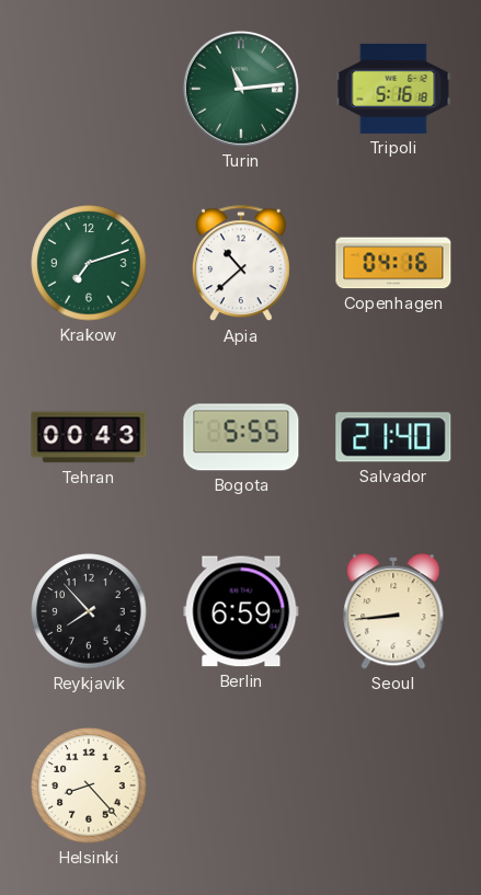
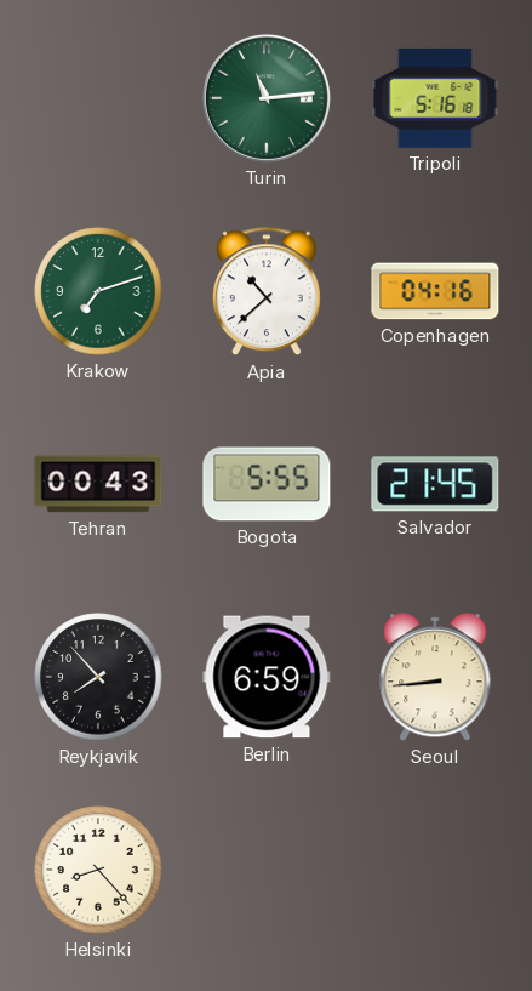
Salvador: 21:40 -> 21:45
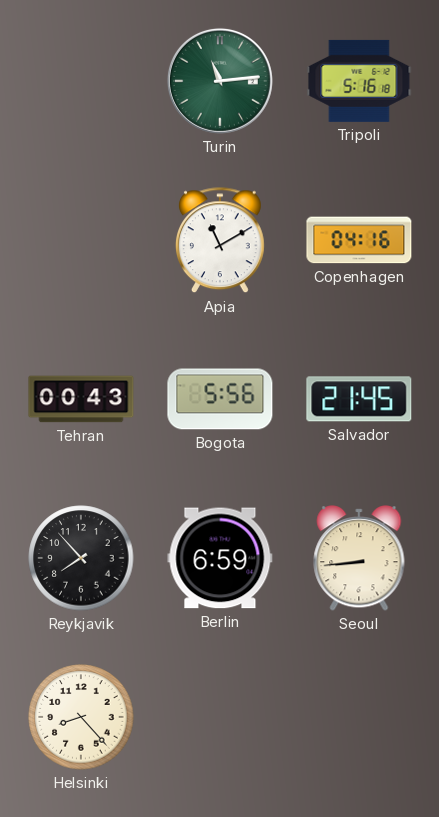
Krakow: 7:12 -> none
Apia: 10:38 -> 11:10
Bogota: 5:55 -> 5:56
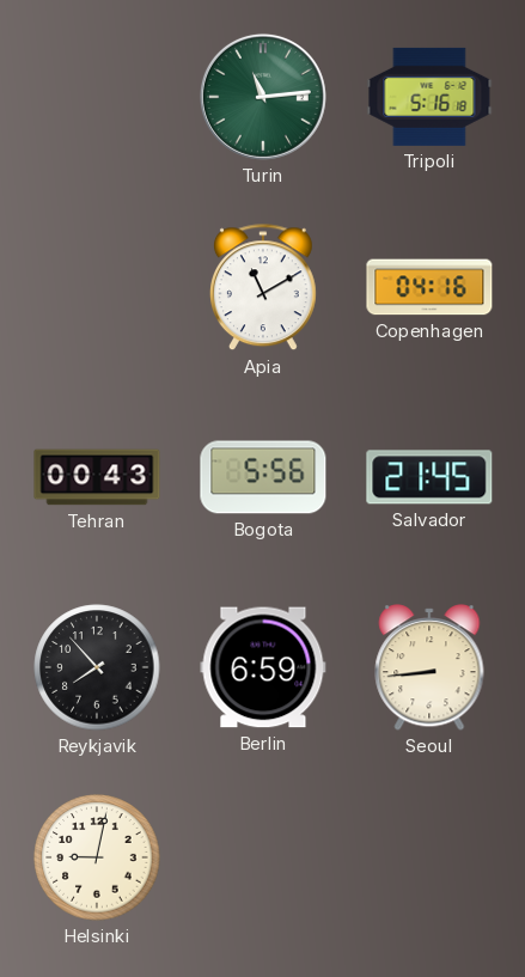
Helsinki: 8:23 -> 9:02
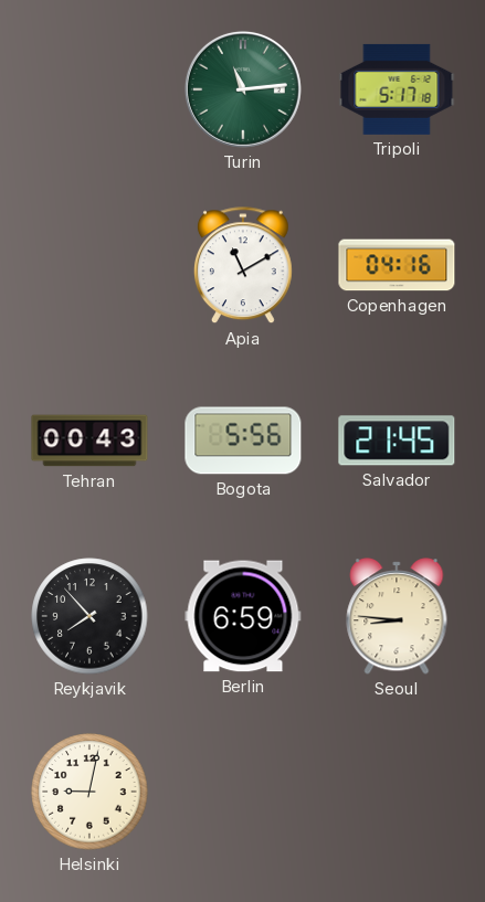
Tripoli: 5:16 -> 5:17
Seoul: 8:44 -> 8:46
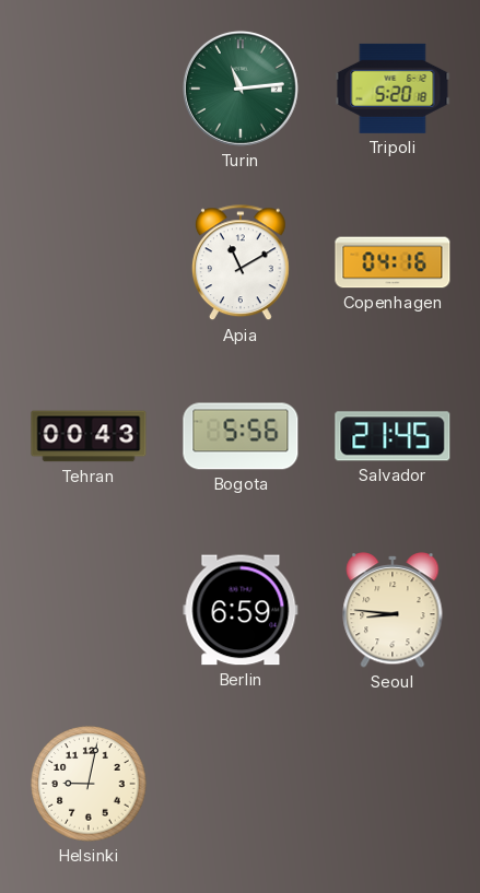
Tripoli: 5:17 -> 5:20
Reykjavik: 7:53 -> none
